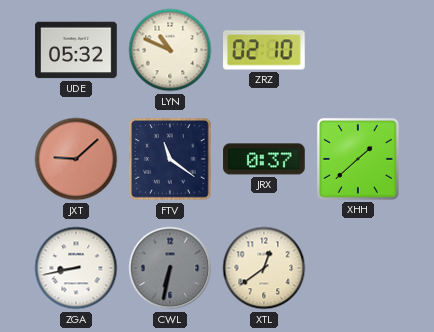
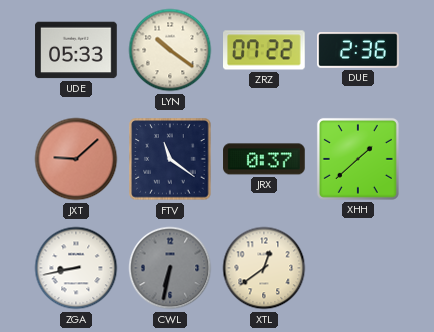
UDE: 05:32 -> 05:33
LYN: 10:49 -> 10:21
ZRZ: 02:10 -> 07:22
DUE: none -> 2:36
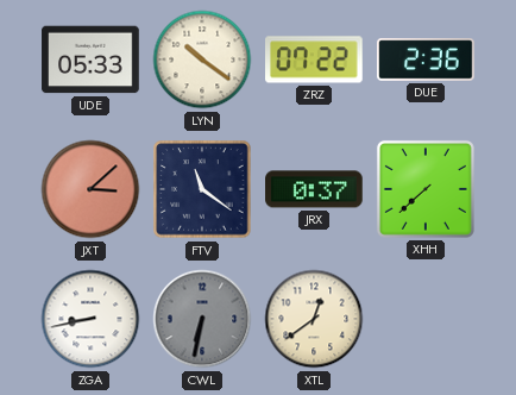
JXT: 9:08 -> 3:08
XHH: 1:38 -> 7:38
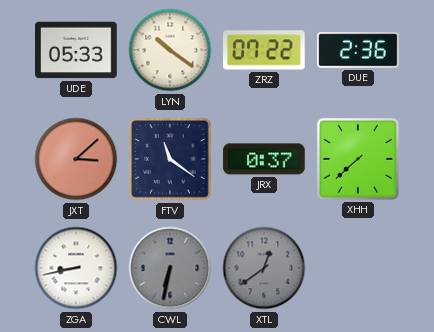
XTL dial: cream -> grey
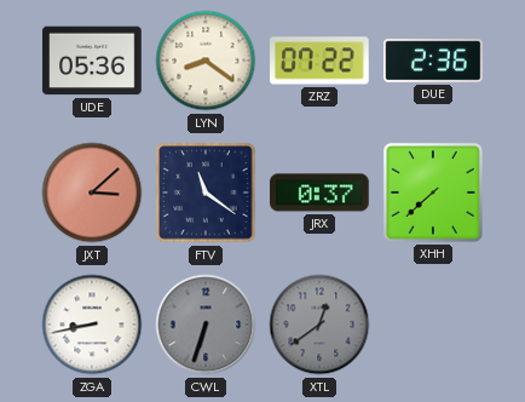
UDE: 05:33 -> 05:36
LYN: 10:21 -> 8:21
CWL: 6:32 -> 6:33
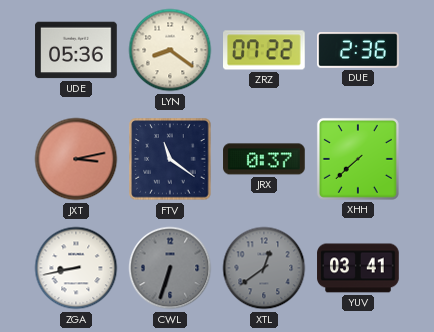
JXT: 3:08 -> 3:13
YUV: none -> 03:41
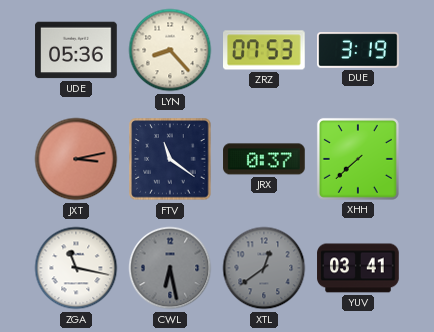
LYN: 8:21 -> 8:23
ZRZ: 07:22 -> 07:53
DUE: 2:36 -> 3:19
ZGA: 8:43 -> 11:17
CWL: 6:33 -> 6:28
